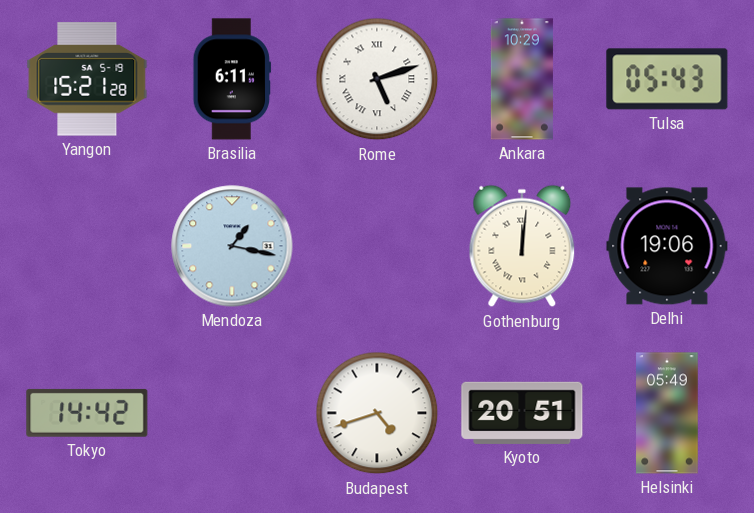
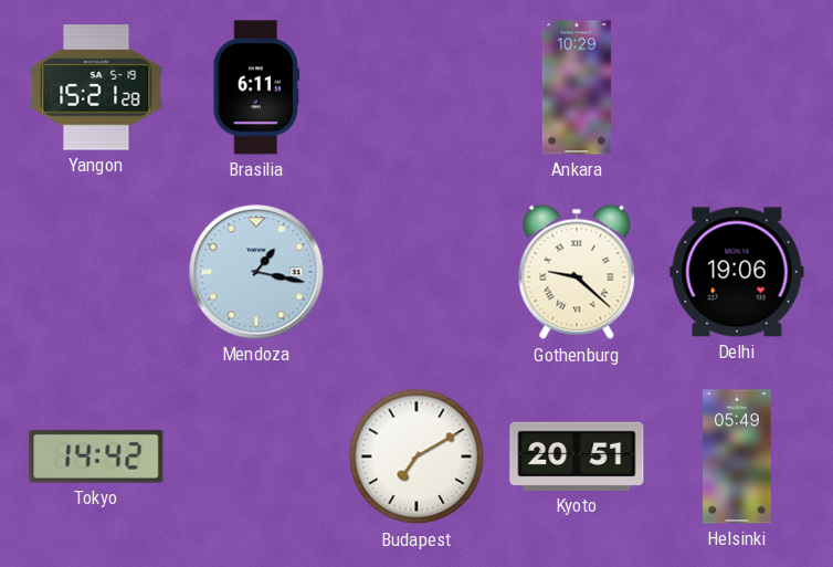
Rome: 5:12 -> none
Tulsa: 05:43 -> none
Gothenburg: 12:01 -> 9:22
Budapest: 4:42 -> 7:10
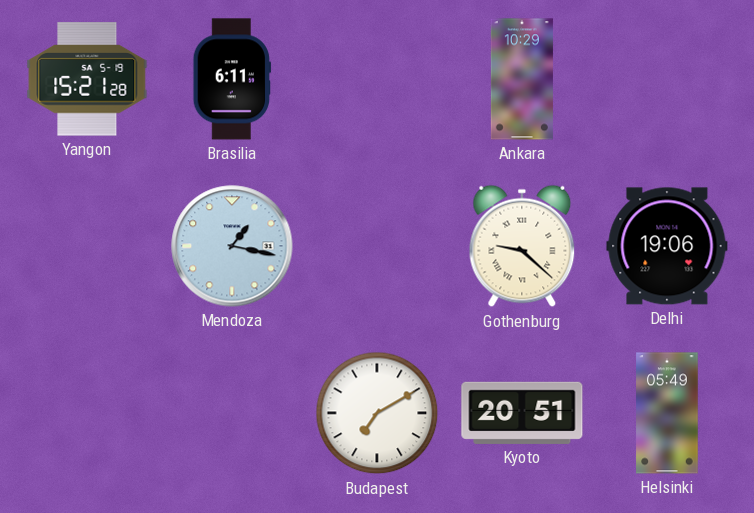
Tokyo: 14:42 -> none
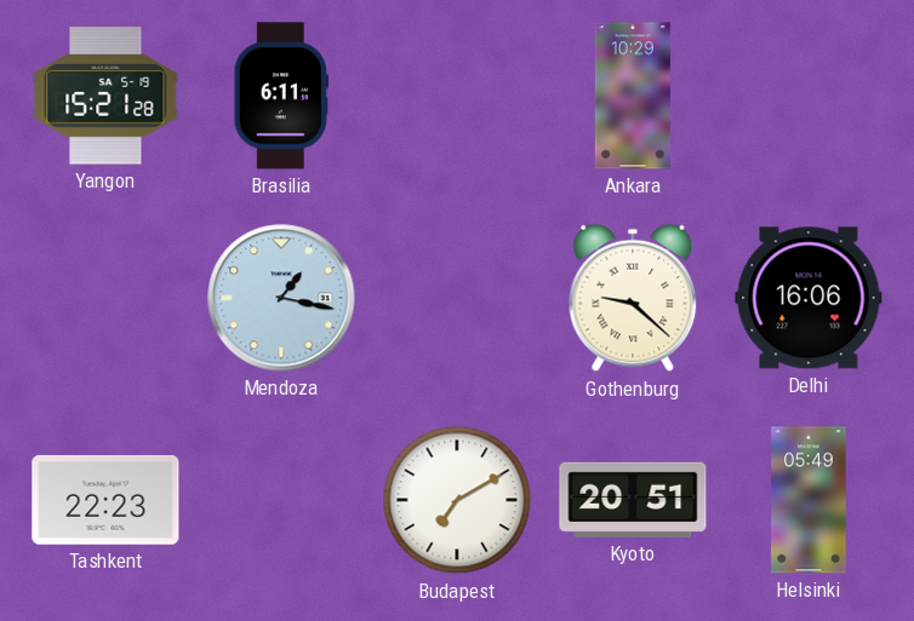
Delhi: 19:06 -> 16:06
Tashkent: none -> 22:23
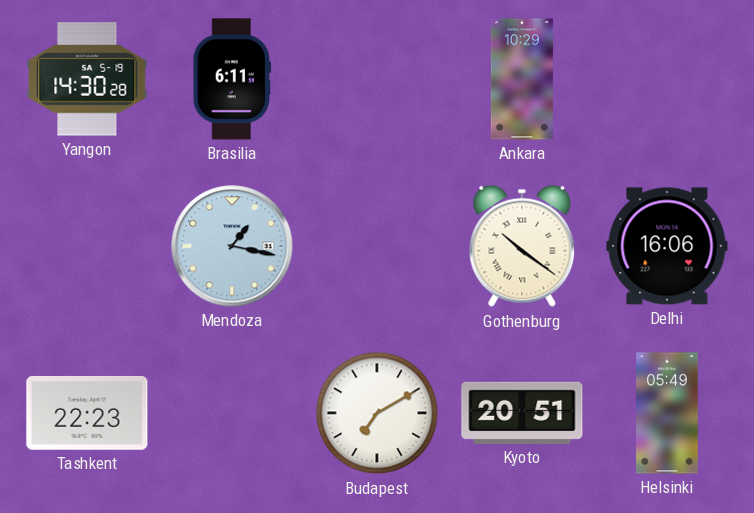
Yangon: 15:21 -> 14:30
Gothenburg: 9:22 -> 10:21
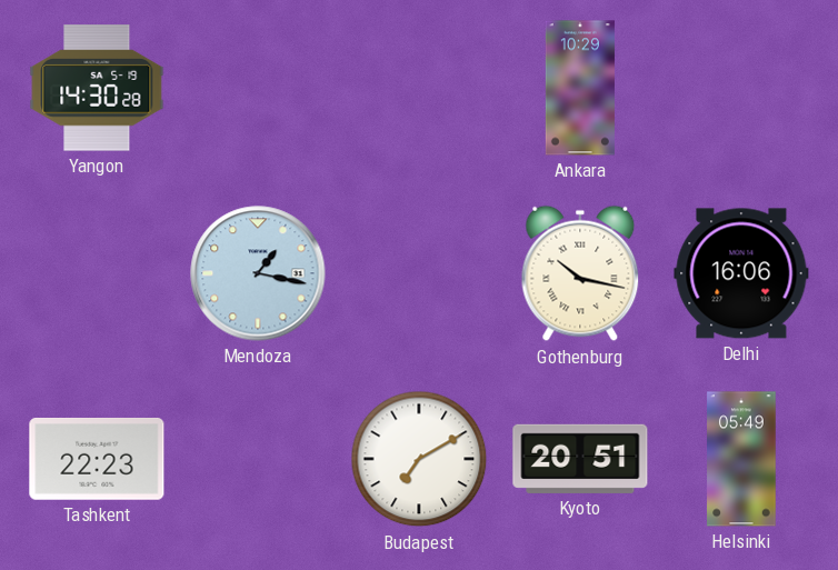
Brasilia: 6:11 -> none
Gothenburg: 10:21 -> 10:17
